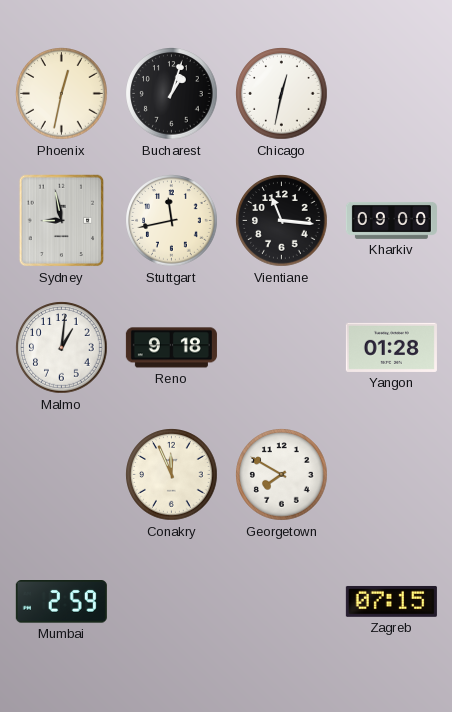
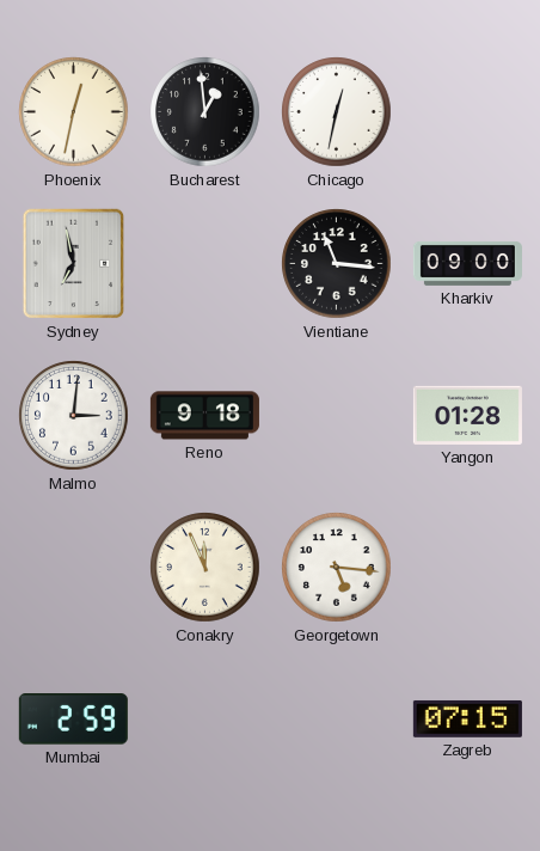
Bucharest: 1:03 -> 12:59
Sydney: 8:58 -> 6:58
Stuttgart: 11:43 -> none
Malmo: 1:01 -> 3:01
Georgetown: 7:50 -> 5:16
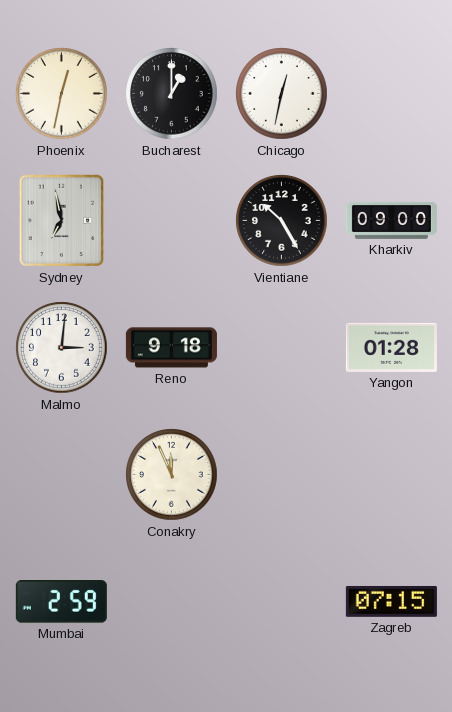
Bucharest: 12:59 -> 1:00
Vientiane: 11:16 -> 10:25
Georgetown: 5:16 -> none
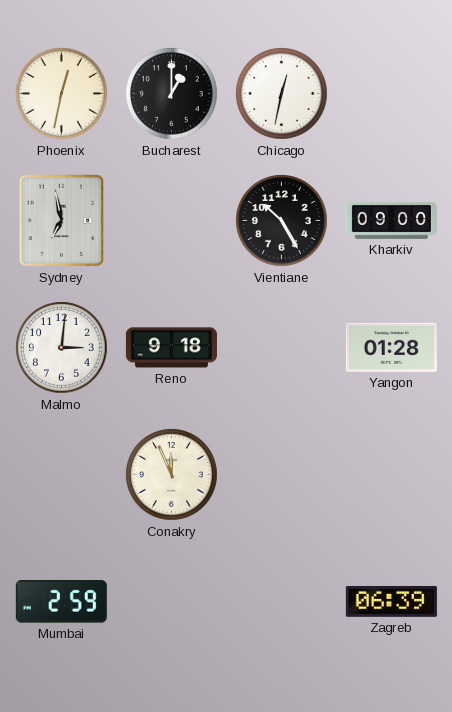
Zagreb: 07:15 -> 06:39
